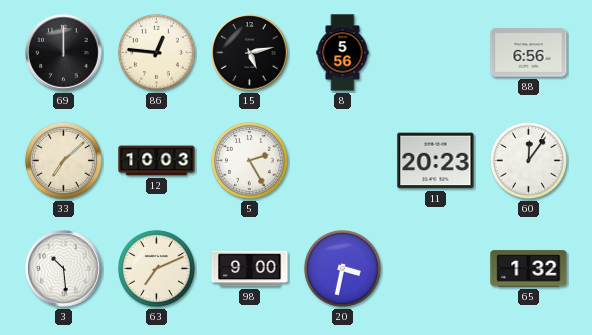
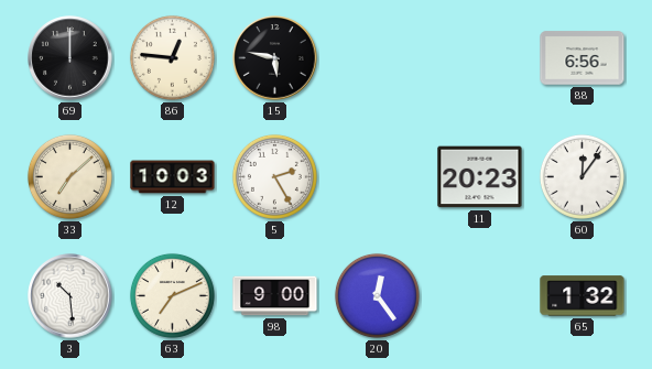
15: 5:13 -> 5:47
8: 5:56 -> none
20: 3:32 -> 12:24
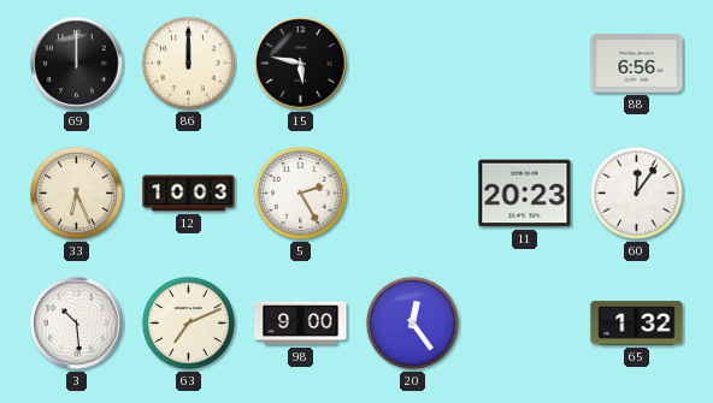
86: 12:46 -> 12:00
33: 7:08 -> 6:26
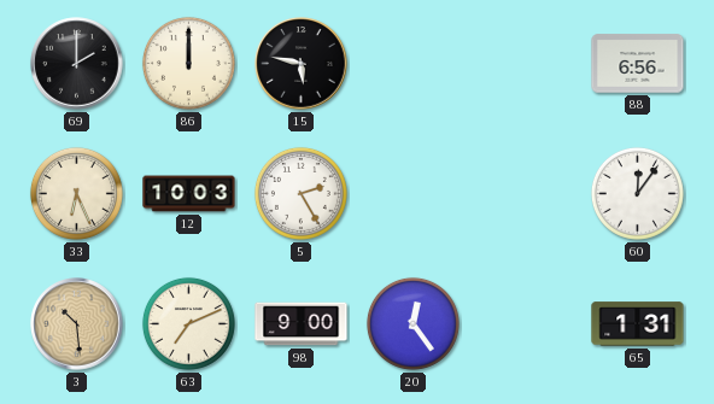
69: 12:00 -> 2:00
11: 20:23 -> none
3 dial: white -> champagne
65: 1:32 -> 1:31
